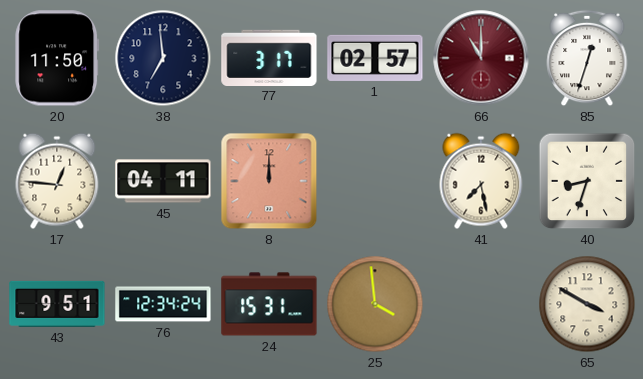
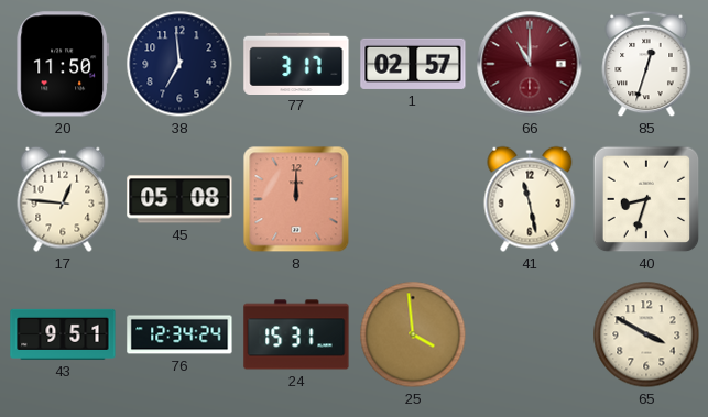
45: 04:11 -> 05:08
41: 7:28 -> 11:28
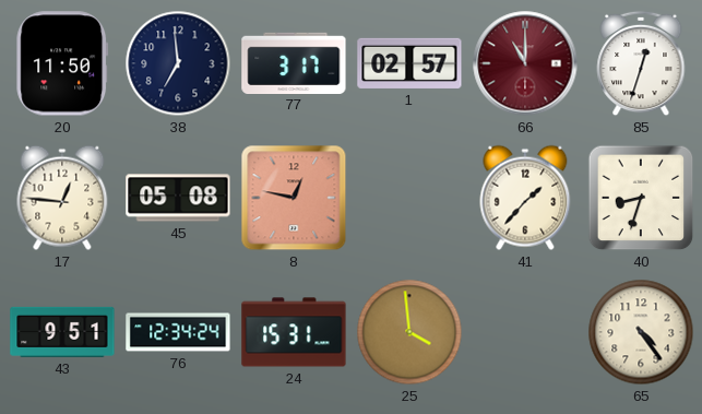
8: 12:00 -> 12:47
41: 11:28 -> 1:37
65: 3:50 -> 4:24
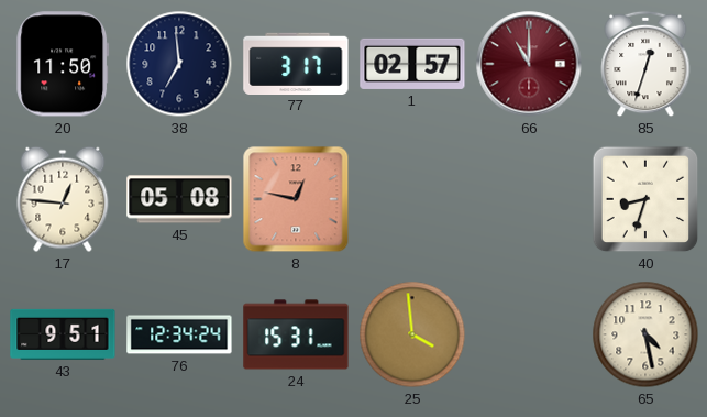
41: 1:37 -> none
65: 4:24 -> 4:28
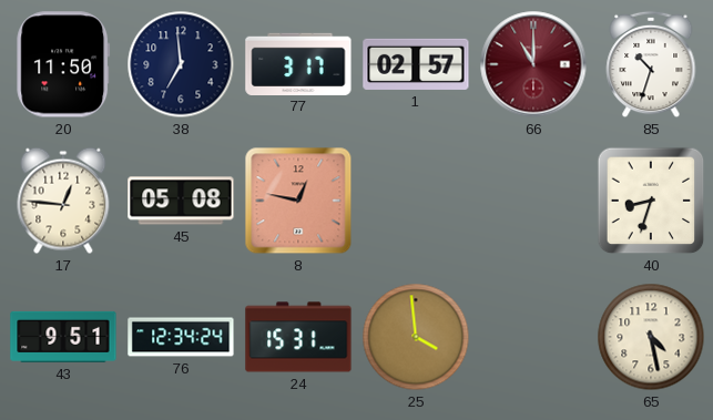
85: 12:33 -> 10:33
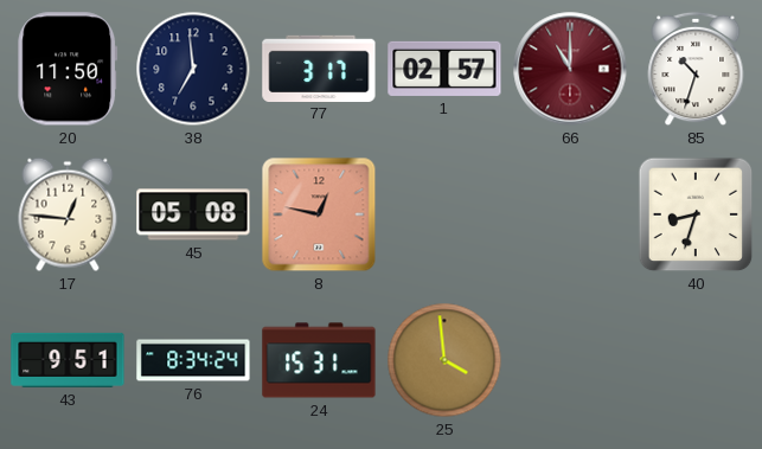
76: 12:34 -> 8:34
65: 4:28 -> none
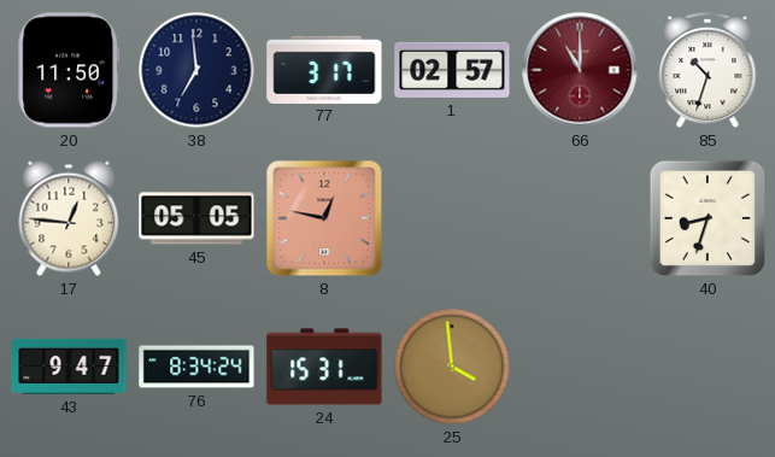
45: 05:08 -> 05:05
43: 9:51 -> 9:47
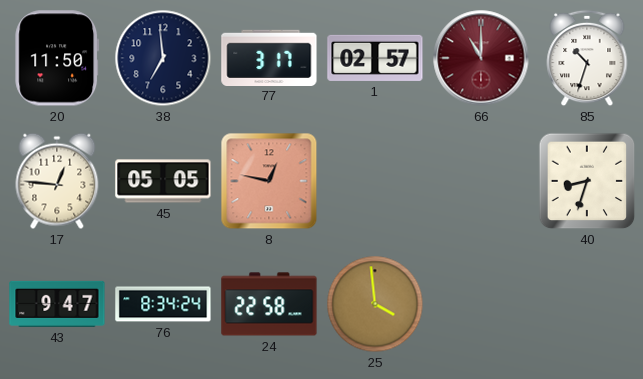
24: 15:31 -> 22:58
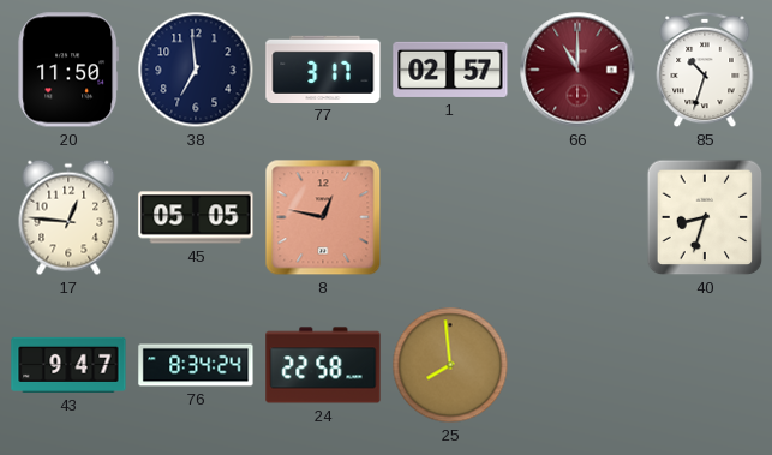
25: 3:59 -> 7:59
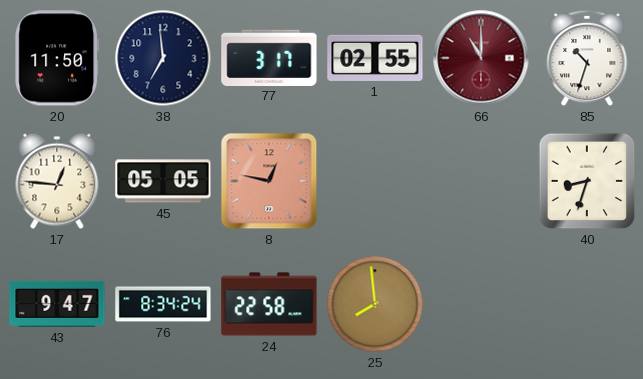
1: 02:57 -> 02:55
